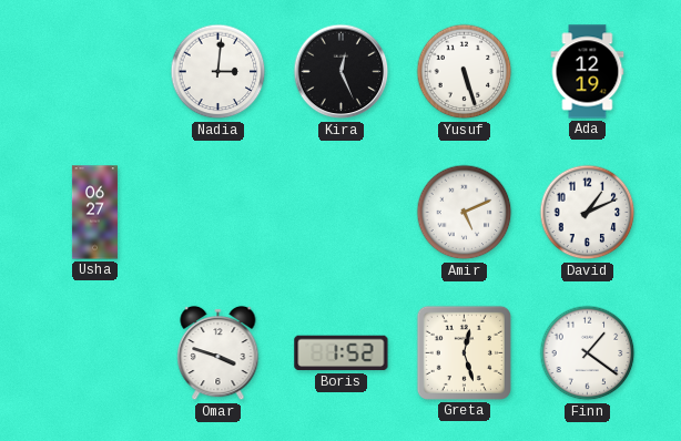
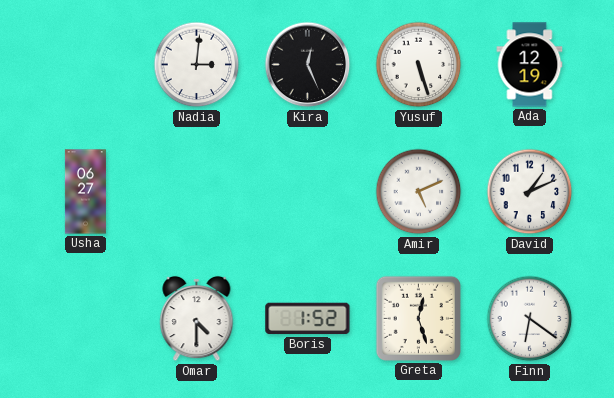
Omar: 3:48 -> 4:30
Finn: 1:21 -> 6:21
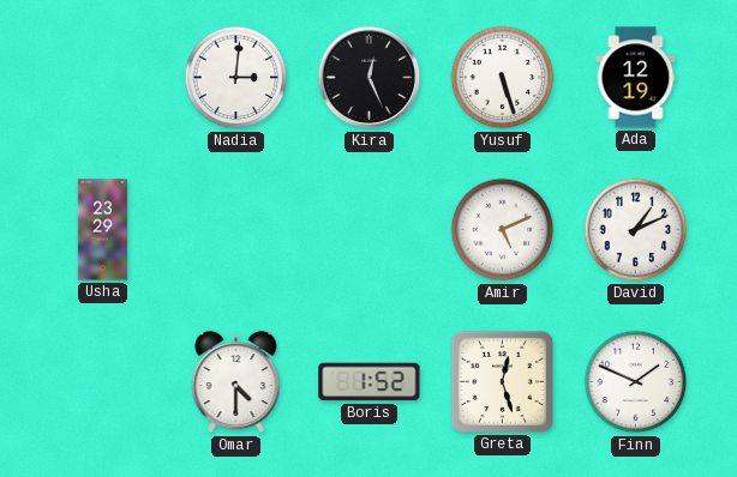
Usha: 06:27 -> 23:29
Finn: 6:21 -> 1:49
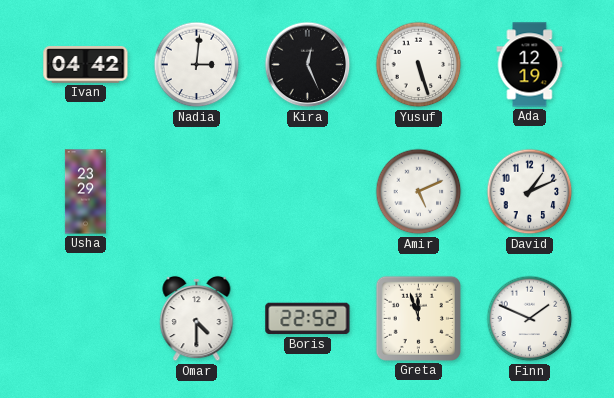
Ivan: none -> 04:42
Boris: 1:52 -> 22:52
Greta: 12:27 -> 11:57
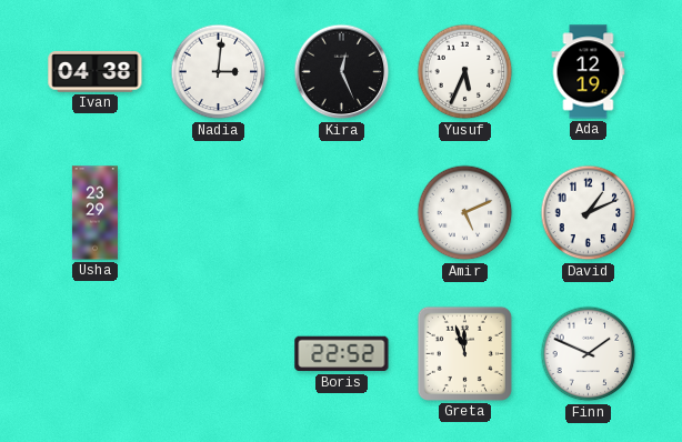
Ivan: 04:42 -> 04:38
Yusuf: 5:27 -> 5:34
Omar: 4:30 -> none
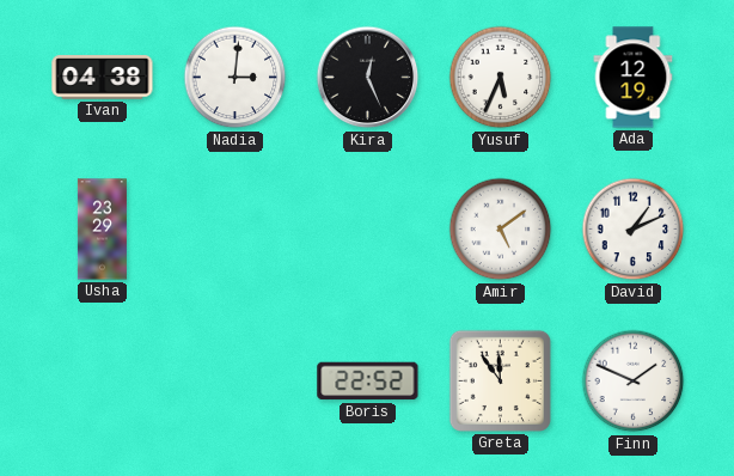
Amir: 5:11 -> 5:09
Greta: 11:57 -> 11:54
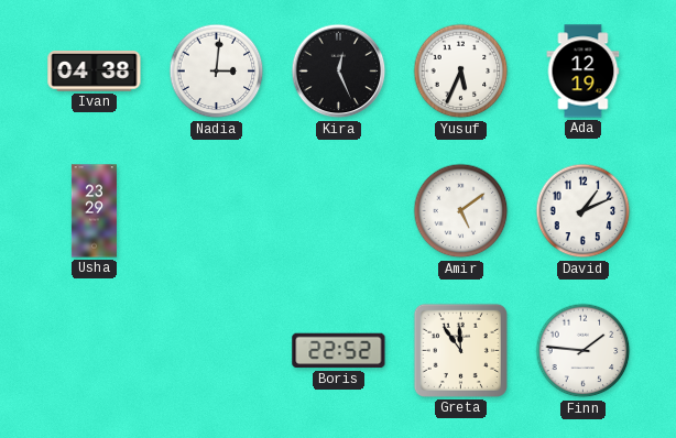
Finn: 1:49 -> 1:46
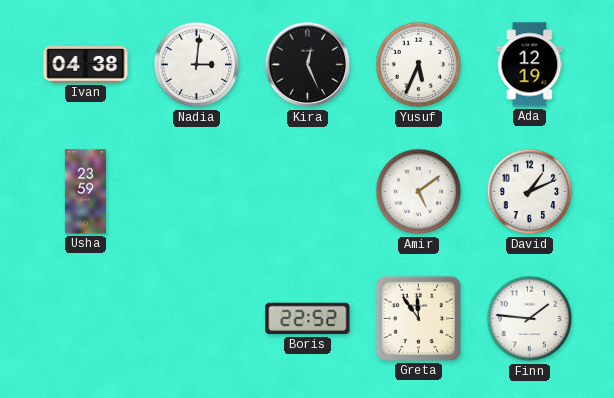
Usha: 23:29 -> 23:59
